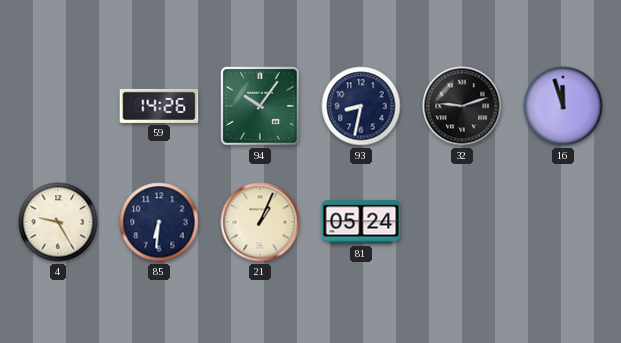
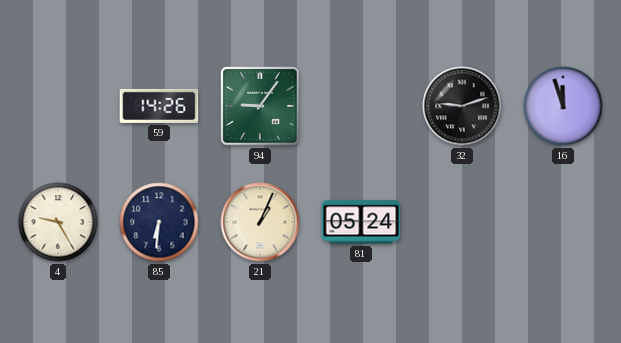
94: 10:06 -> 9:06
93: 8:32 -> none
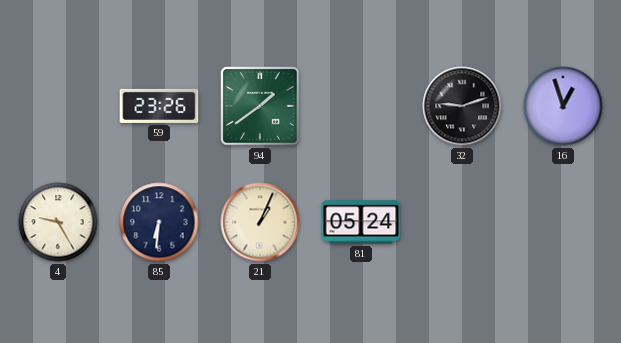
59: 14:26 -> 23:26
94: 9:06 -> 1:39
16: 11:57 -> 12:57
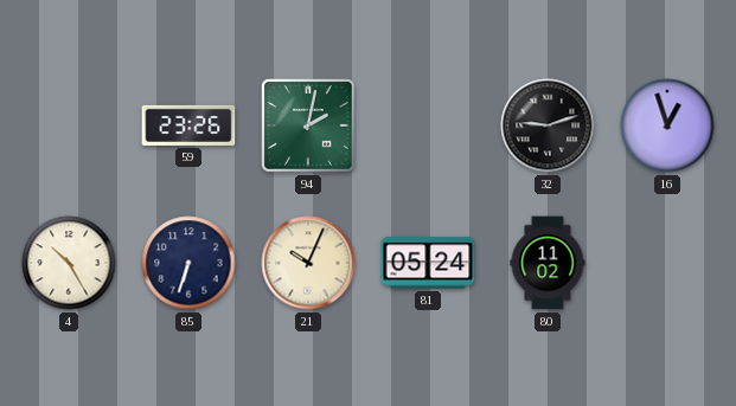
94: 1:39 -> 2:02
4: 9:25 -> 10:25
85: 6:31 -> 6:33
21: 1:04 -> 10:04
80: none -> 11:02
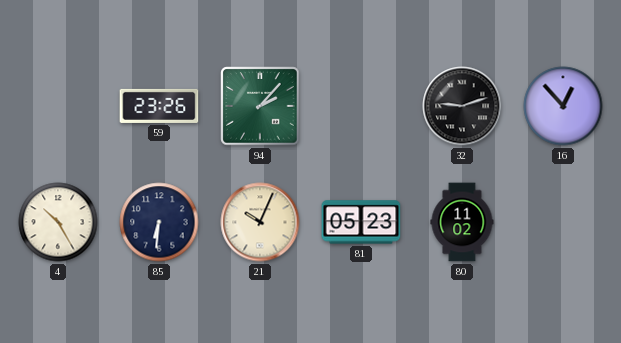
94: 2:02 -> 2:07
16: 12:57 -> 12:53
85: 6:33 -> 6:31
81: 05:24 -> 05:23
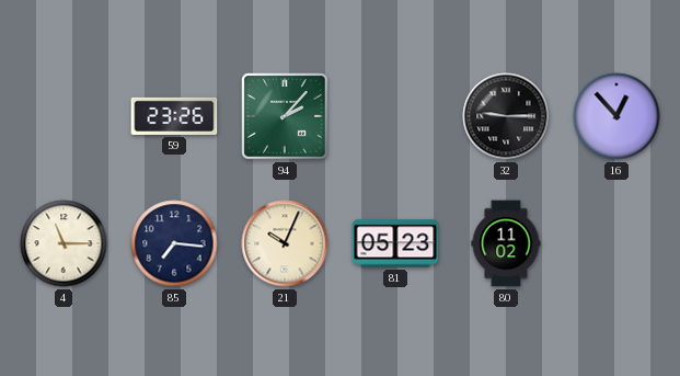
32: 9:12 -> 9:15
4: 10:25 -> 11:15
85: 6:31 -> 7:16
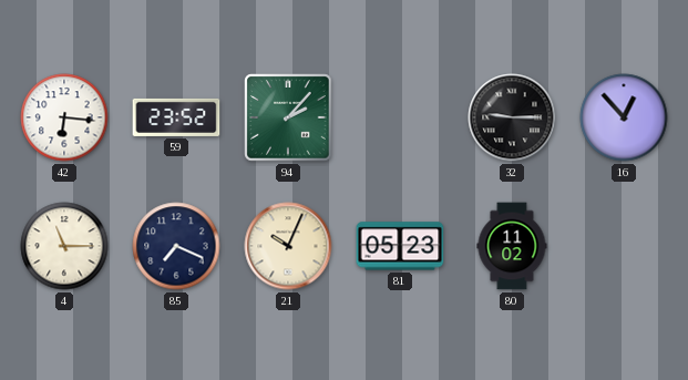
42: none -> 6:16
59: 23:26 -> 23:52
85: 7:16 -> 7:19
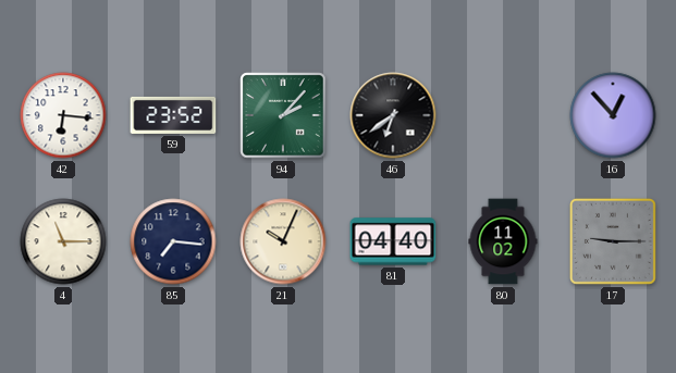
46: none -> 6:39
32: 9:15 -> none
85: 7:19 -> 7:16
81: 05:23 -> 04:40
17: none -> 9:15
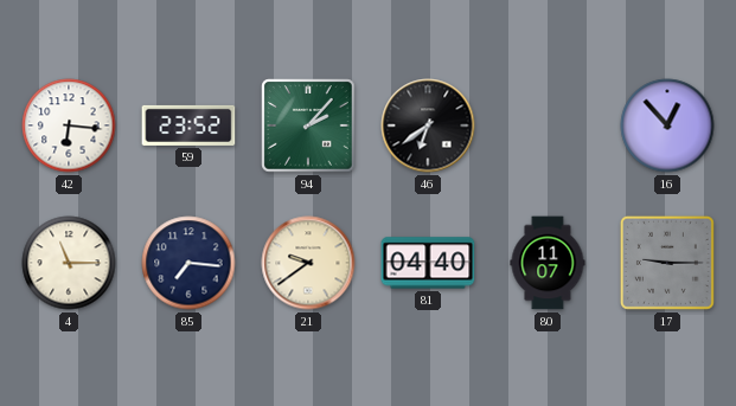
21: 10:04 -> 9:39
80: 11:02 -> 11:07
